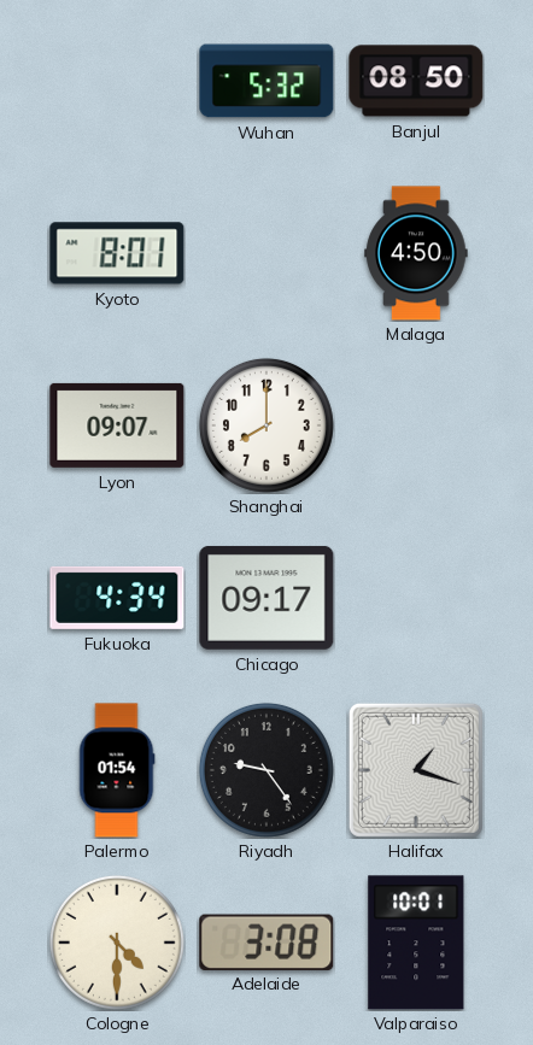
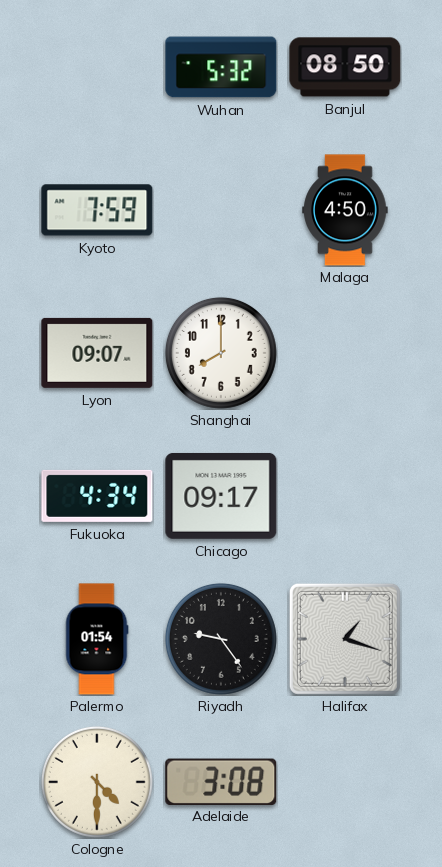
Kyoto: 8:01 -> 7:59
Valparaiso: 10:01 -> none
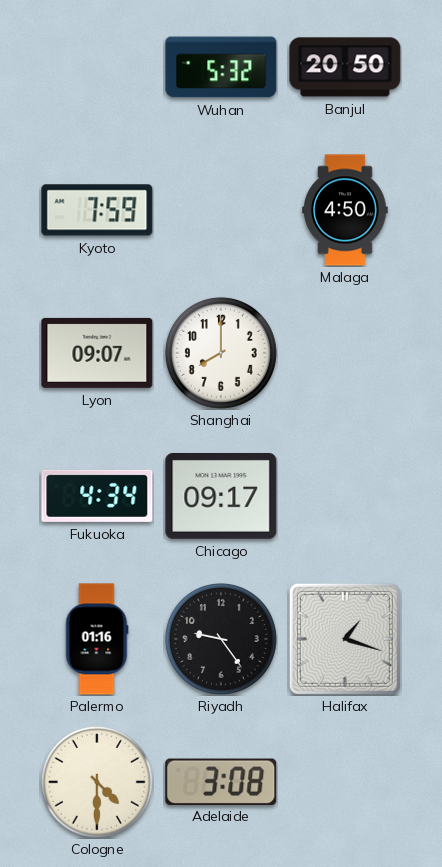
Banjul: 08:50 -> 20:50
Palermo: 01:54 -> 01:16
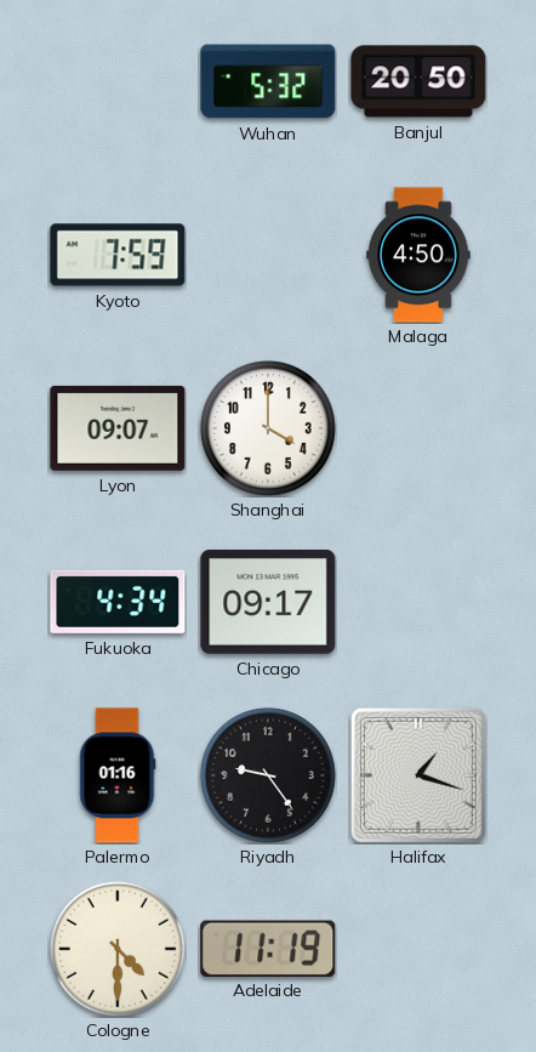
Shanghai: 8:00 -> 4:00
Adelaide: 3:08 -> 11:19
